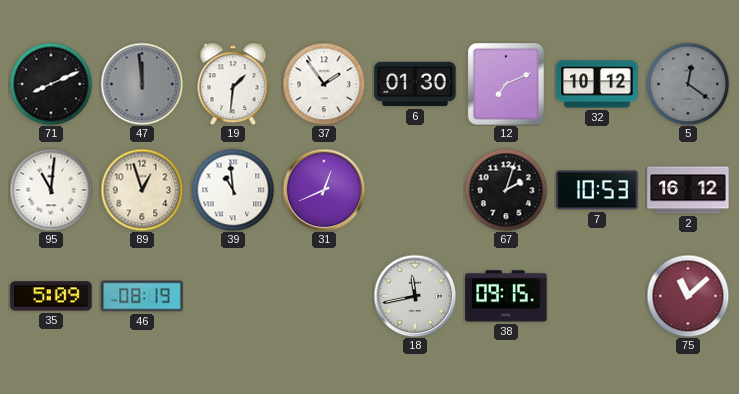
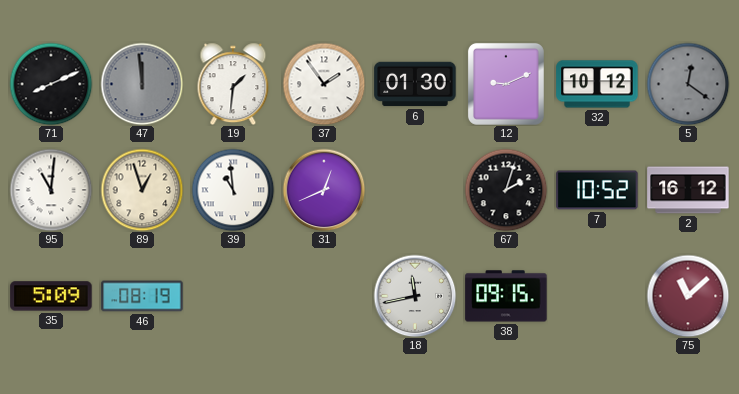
12: 7:11 -> 9:11
7: 10:53 -> 10:52
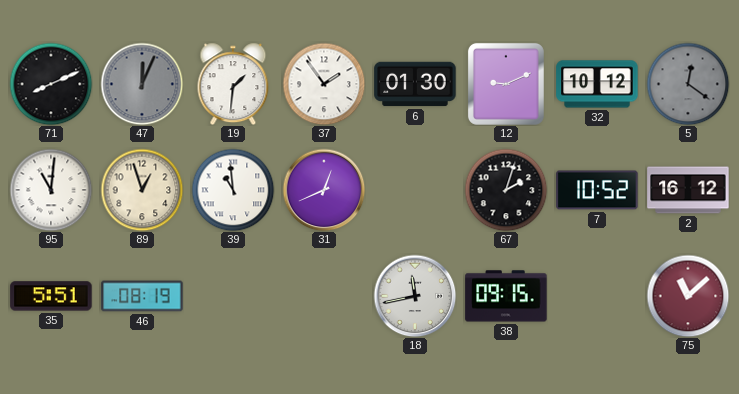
47: 11:59 -> 12:04
35: 5:09 -> 5:51
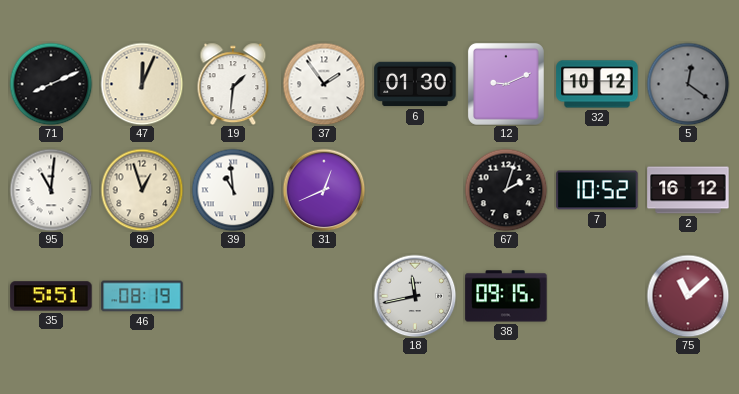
47 dial: grey -> cream
